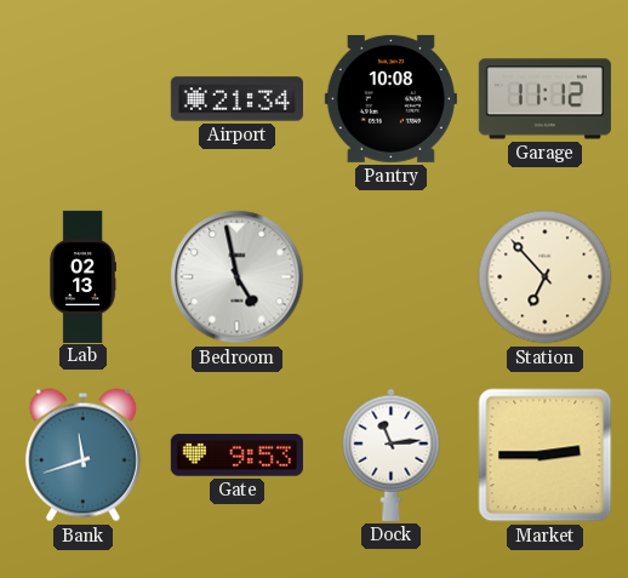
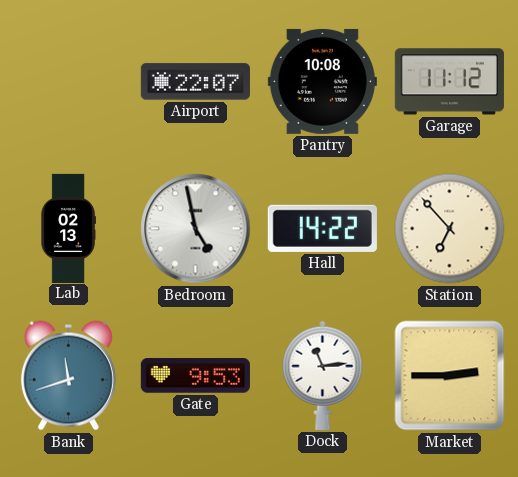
Airport: 21:34 -> 22:07
Hall: none -> 14:22
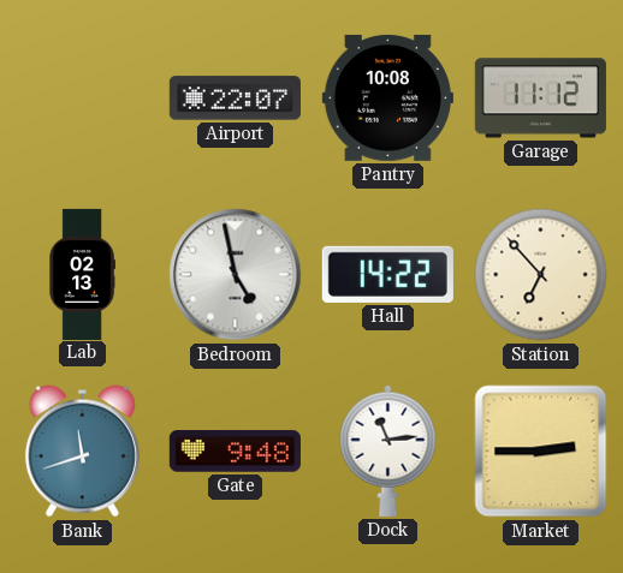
Gate: 9:53 -> 9:48
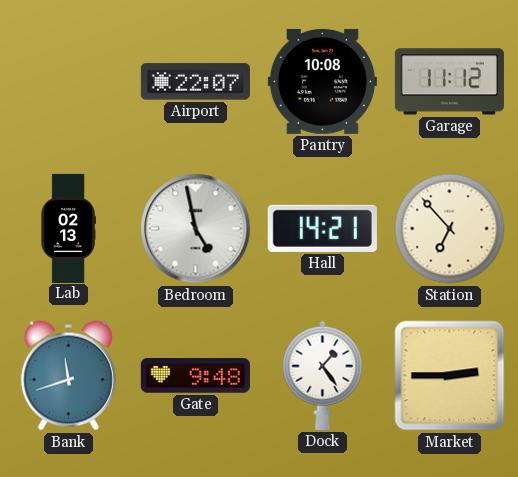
Hall: 14:22 -> 14:21
Dock: 11:14 -> 1:24
